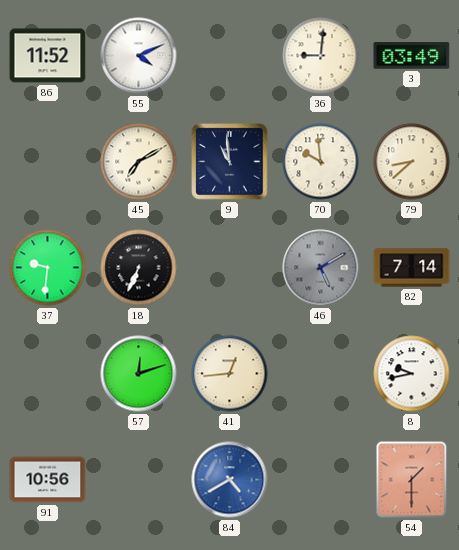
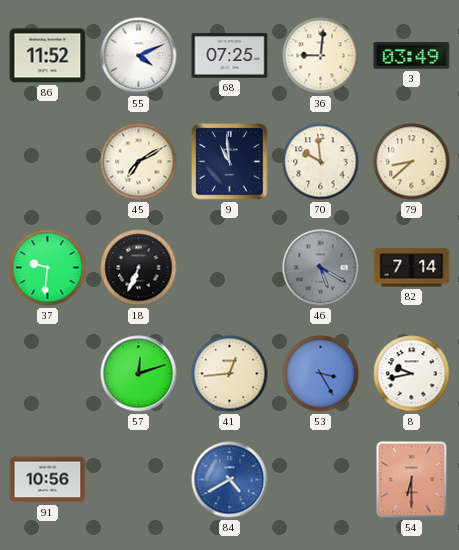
68: none -> 07:25
46: 5:10 -> 5:20
53: none -> 3:25
54: 1:30 -> 6:30
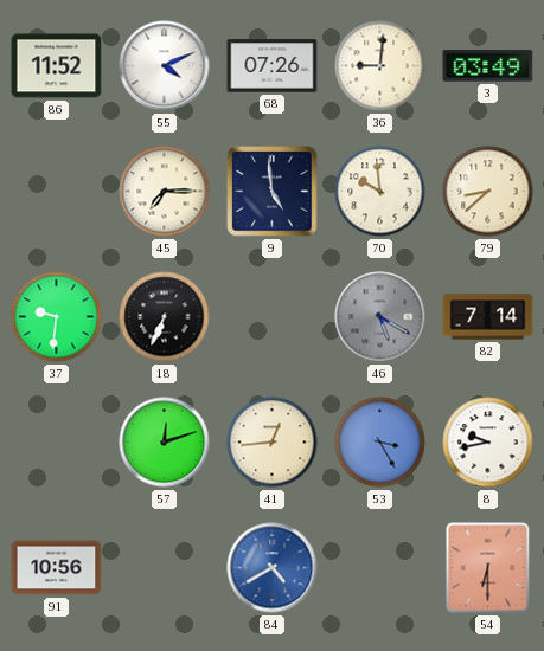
68: 07:25 -> 07:26
45: 7:10 -> 7:15
9: 10:59 -> 4:59
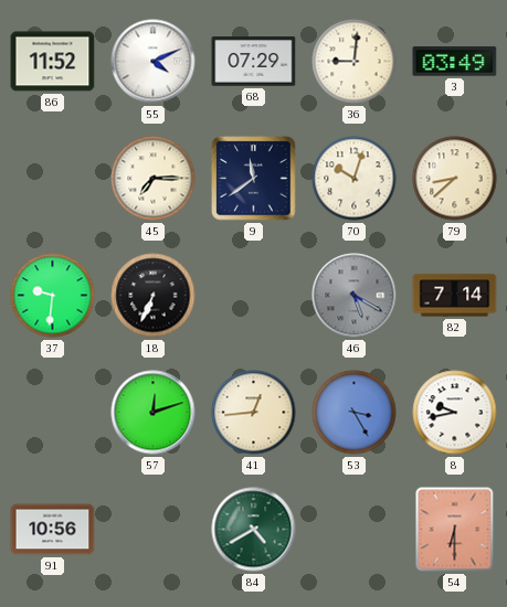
68: 07:26 -> 07:29
9: 4:59 -> 11:39
70: 9:59 -> 10:03
84 dial: blue -> green
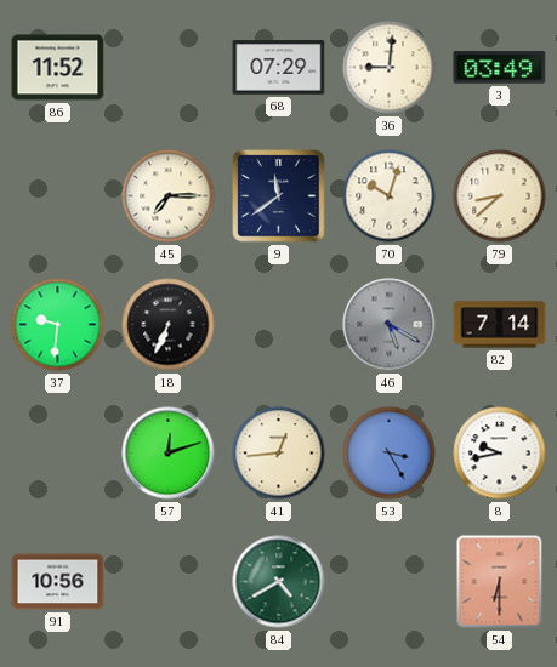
55: 4:11 -> none
